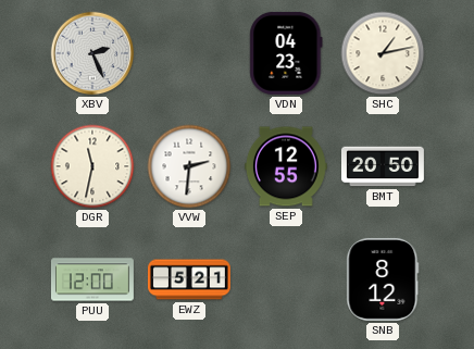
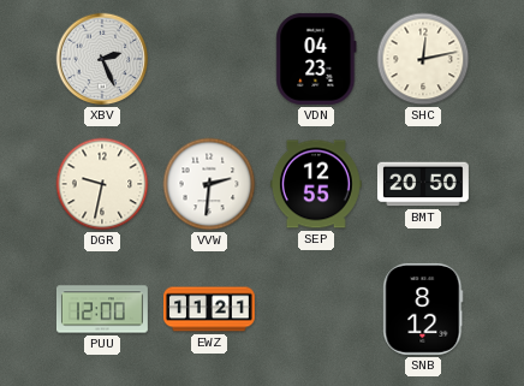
SHC: 1:13 -> 12:13
DGR: 11:32 -> 9:32
EWZ: 5:21 -> 11:21
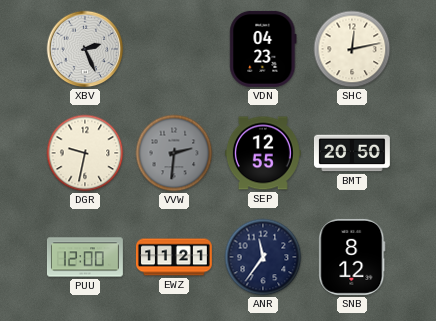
VVW dial: white -> grey
ANR: none -> 11:36
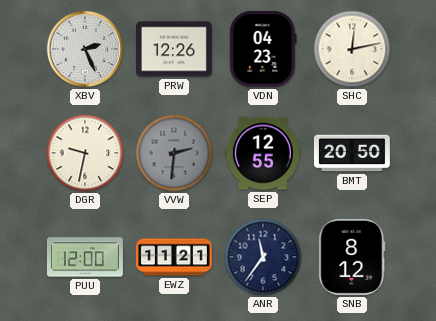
PRW: none -> 12:26
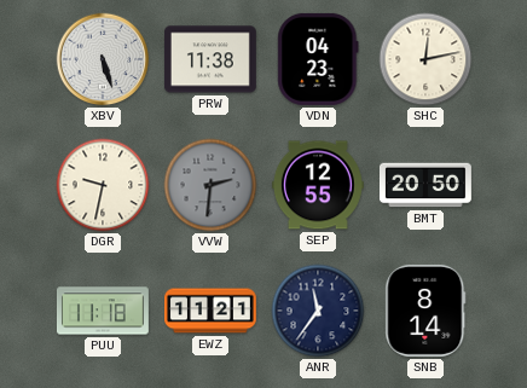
XBV: 2:26 -> 5:27
PRW: 12:26 -> 11:38
PUU: 12:00 -> 11:18
SNB: 8:12 -> 8:14
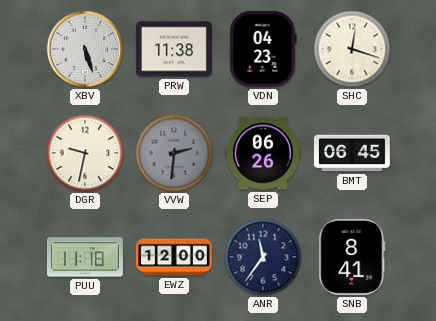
SHC: 12:13 -> 12:18
SEP: 12:55 -> 06:26
BMT: 20:50 -> 06:45
EWZ: 11:21 -> 12:00
SNB: 8:14 -> 8:41
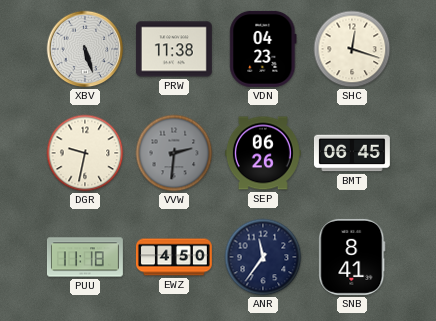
EWZ: 12:00 -> 4:50
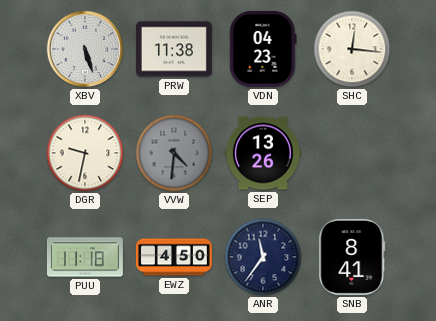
SHC: 12:18 -> 12:16
VVW: 2:31 -> 4:31
SEP: 06:26 -> 13:26
BMT: 06:45 -> none
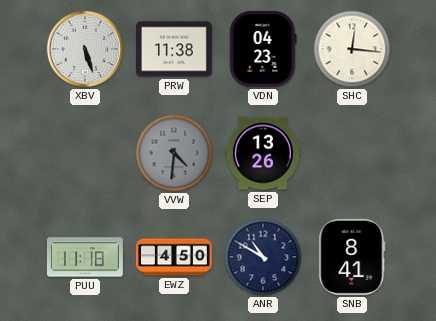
DGR: 9:32 -> none
ANR: 11:36 -> 10:50
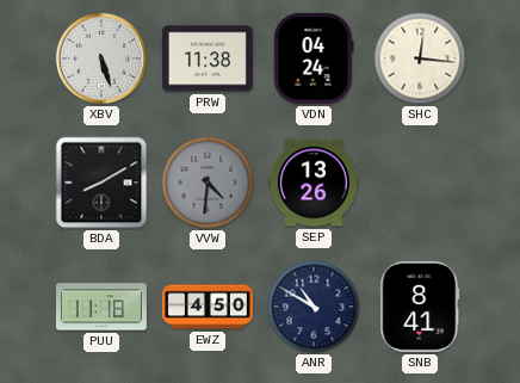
VDN: 04:23 -> 04:24
BDA: none -> 8:10
